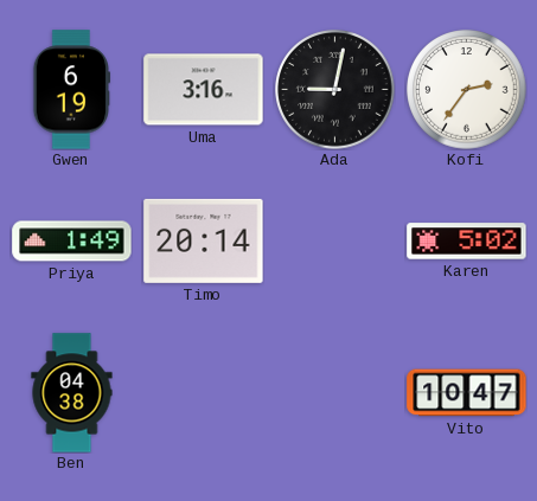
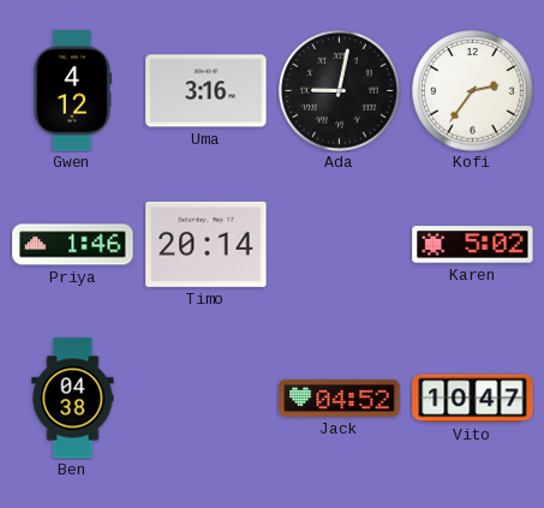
Gwen: 6:19 -> 4:12
Priya: 1:49 -> 1:46
Jack: none -> 04:52
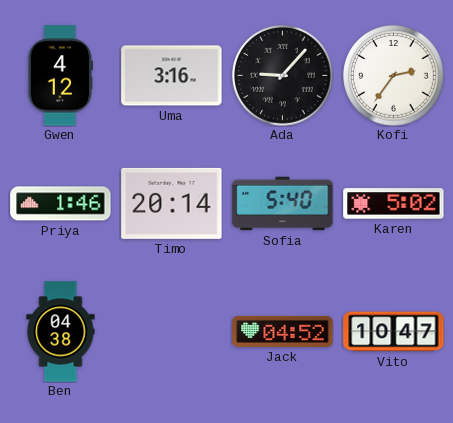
Ada: 9:02 -> 9:07
Sofia: none -> 5:40
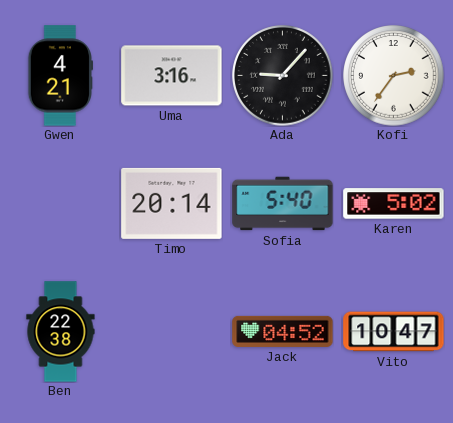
Gwen: 4:12 -> 4:21
Priya: 1:46 -> none
Ben: 04:38 -> 22:38
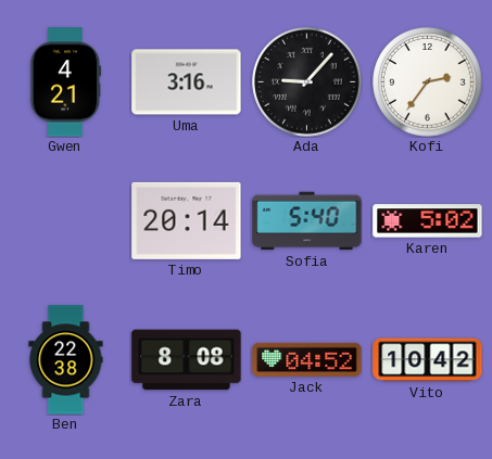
Zara: none -> 8:08
Vito: 10:47 -> 10:42
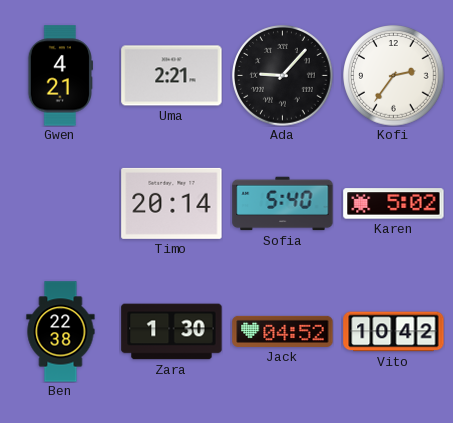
Uma: 3:16 -> 2:21
Zara: 8:08 -> 1:30
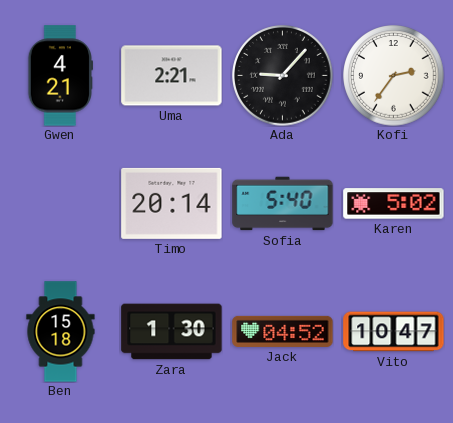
Ben: 22:38 -> 15:18
Vito: 10:42 -> 10:47
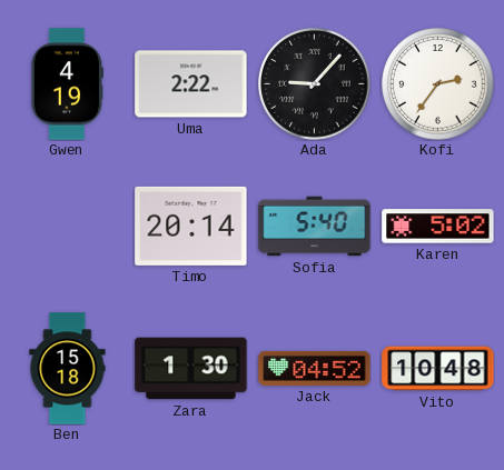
Gwen: 4:21 -> 4:19
Uma: 2:21 -> 2:22
Vito: 10:47 -> 10:48
